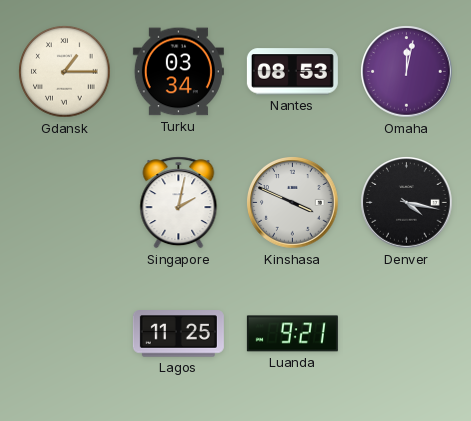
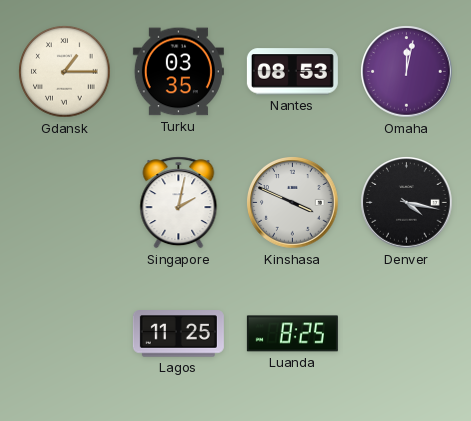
Turku: 03:34 -> 03:35
Luanda: 9:21 -> 8:25
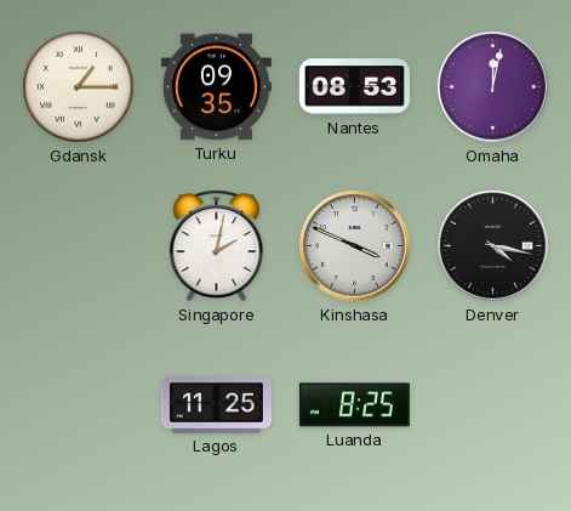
Turku: 03:35 -> 09:35
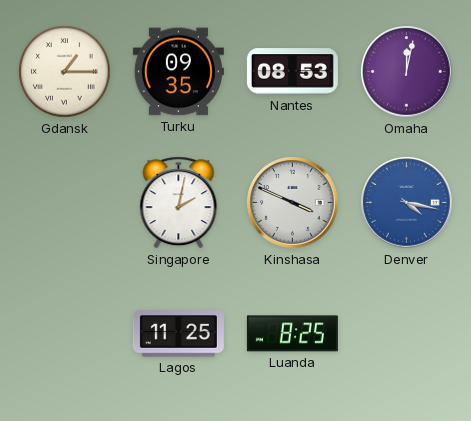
Denver dial: black -> blue
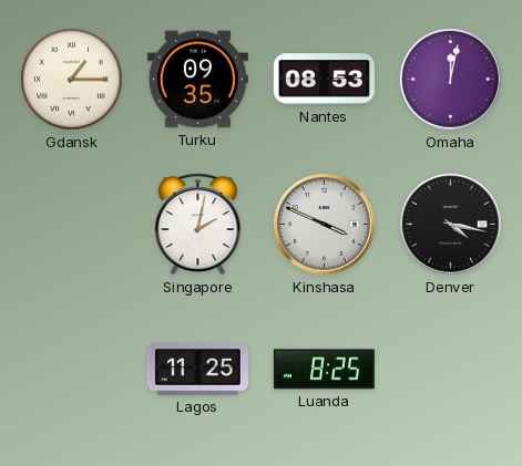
Denver dial: blue -> black
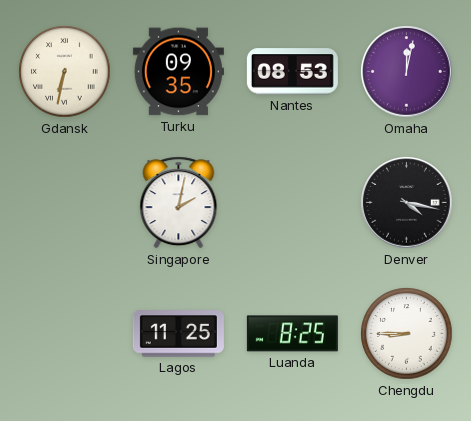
Gdansk: 1:15 -> 6:32
Kinshasa: 3:49 -> none
Chengdu: none -> 8:45
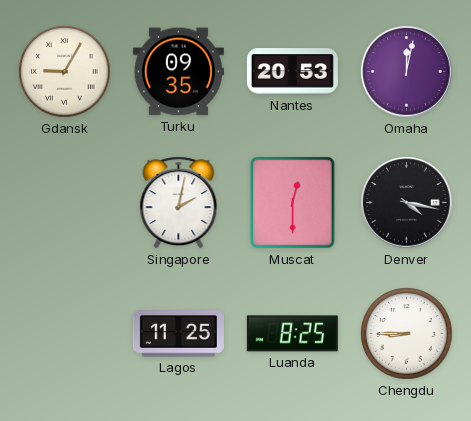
Gdansk: 6:32 -> 9:05
Nantes: 08:53 -> 20:53
Muscat: none -> 12:30
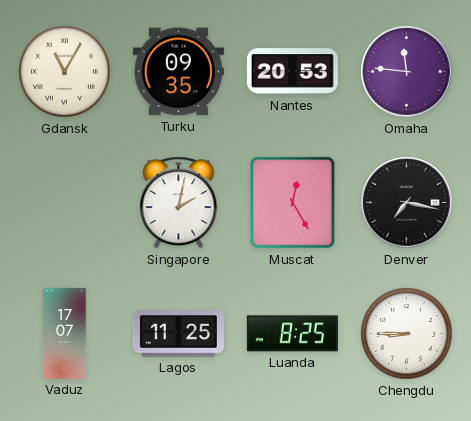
Gdansk: 9:05 -> 11:05
Omaha: 12:02 -> 11:46
Muscat: 12:30 -> 12:25
Denver: 4:17 -> 7:17
Vaduz: none -> 17:07
